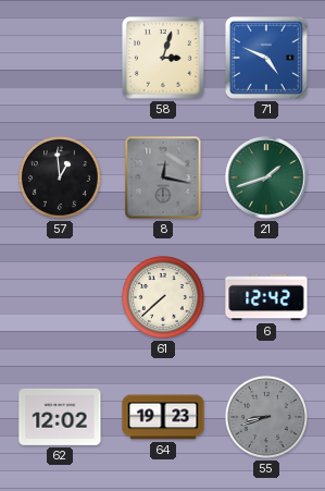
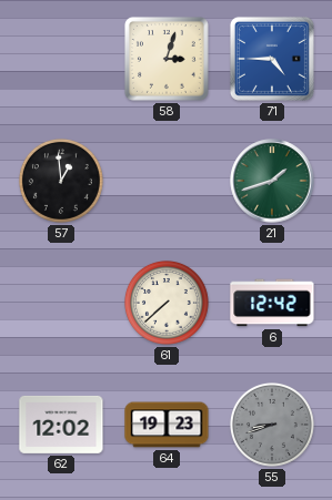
71: 4:49 -> 4:45
8: 12:17 -> none
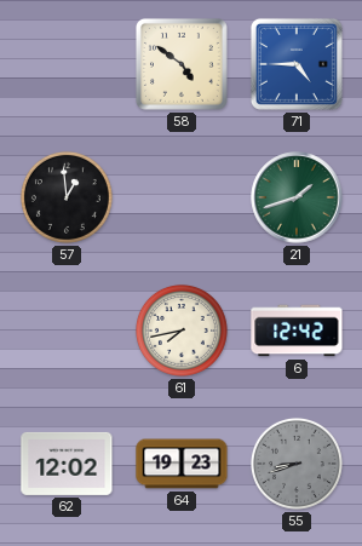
58: 3:03 -> 4:51
61: 7:38 -> 7:43
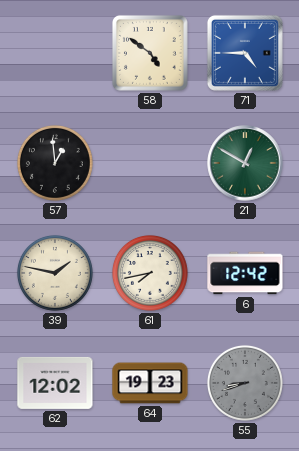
21: 1:42 -> 12:50
39: none -> 1:47
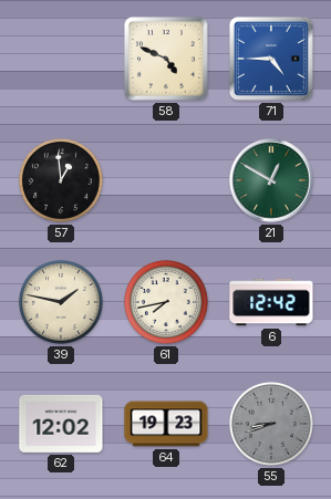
58: 4:51 -> 4:49
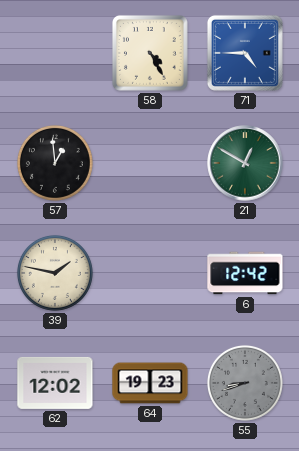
58: 4:49 -> 4:25
61: 7:43 -> none
